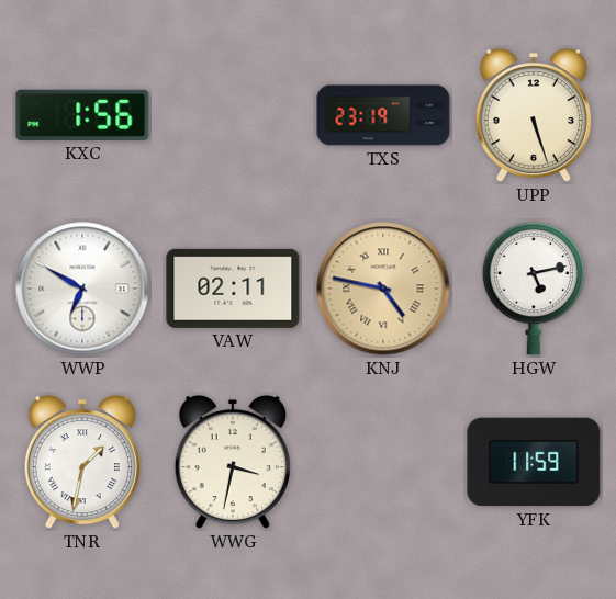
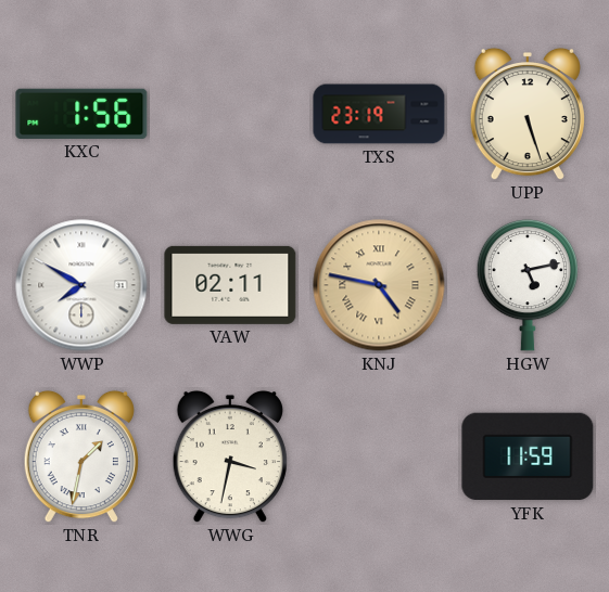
WWP: 6:50 -> 7:50
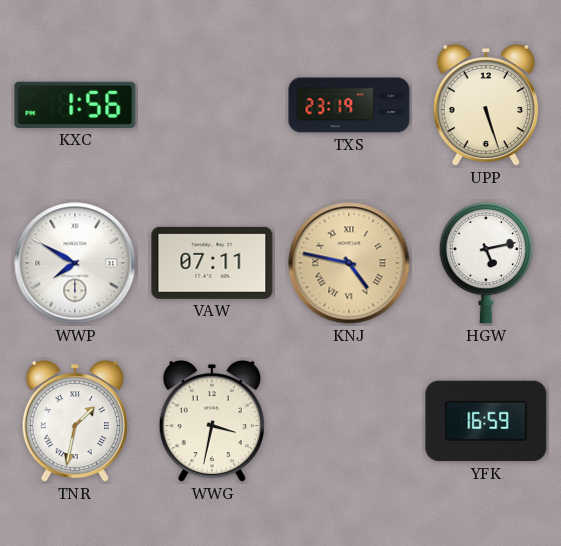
VAW: 02:11 -> 07:11
YFK: 11:59 -> 16:59
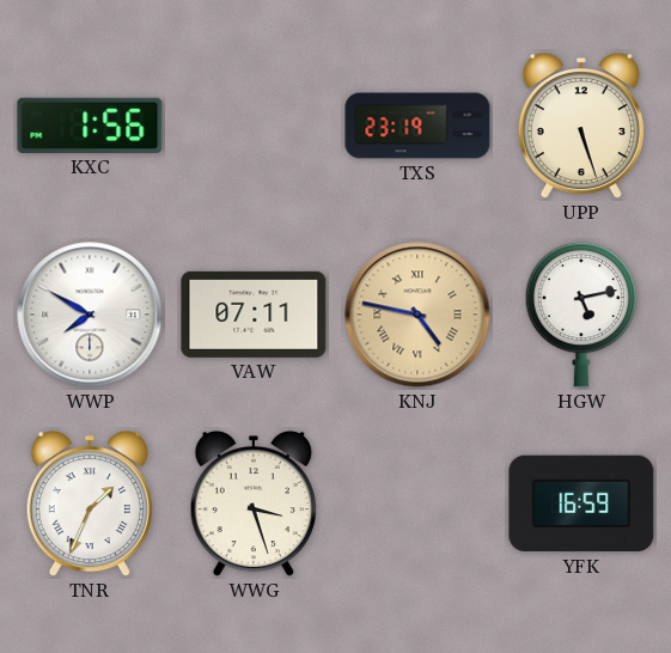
TNR: 1:32 -> 1:34
WWG: 3:32 -> 3:27
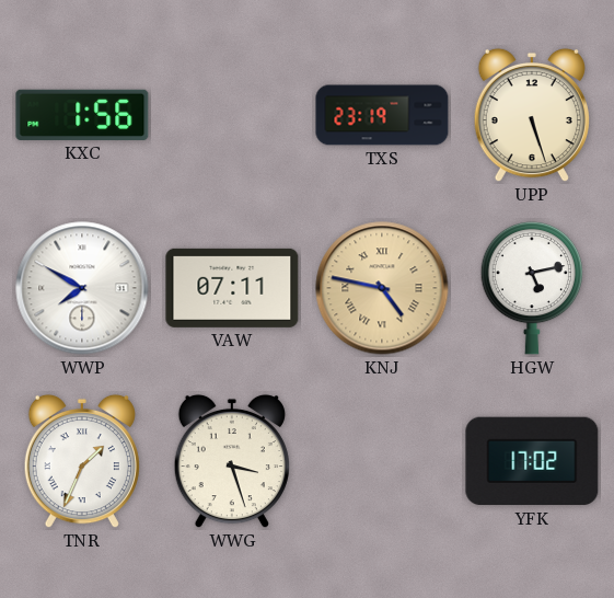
YFK: 16:59 -> 17:02
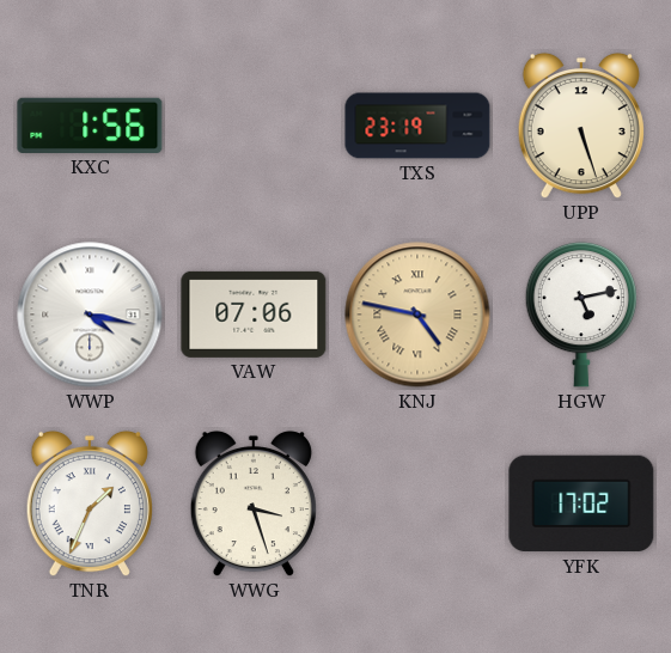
WWP: 7:50 -> 4:17
VAW: 07:11 -> 07:06
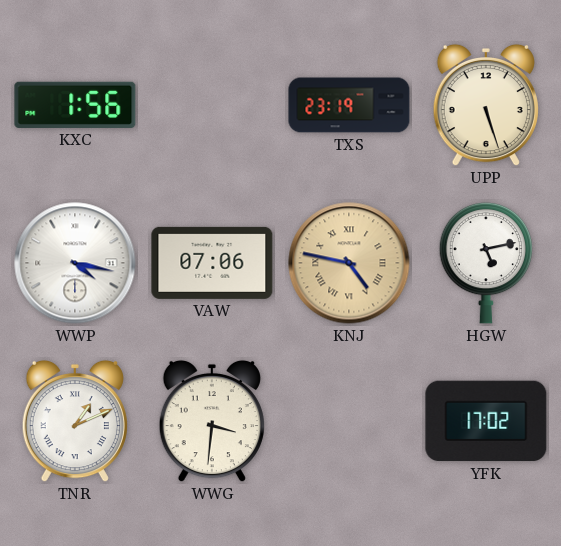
TNR: 1:34 -> 1:11
WWG: 3:27 -> 3:31
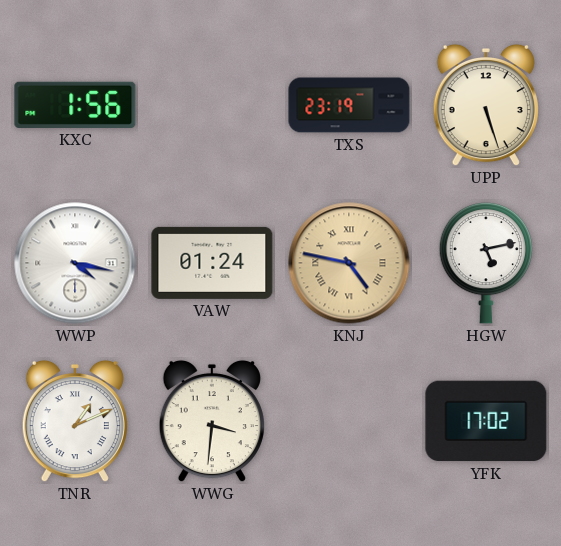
VAW: 07:06 -> 01:24
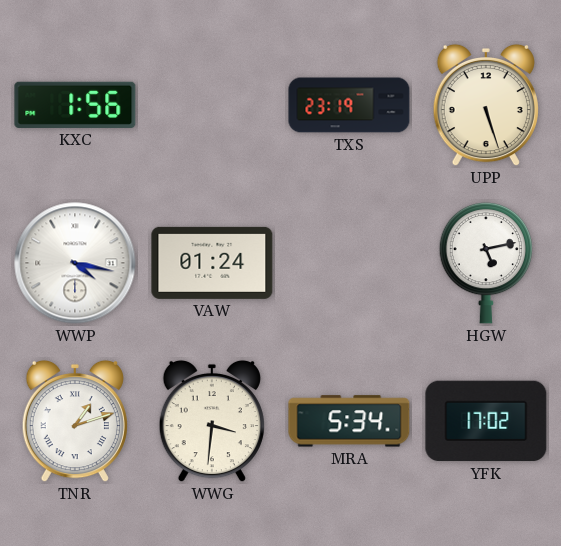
KNJ: 4:47 -> none
TNR: 1:11 -> 1:12
MRA: none -> 5:34
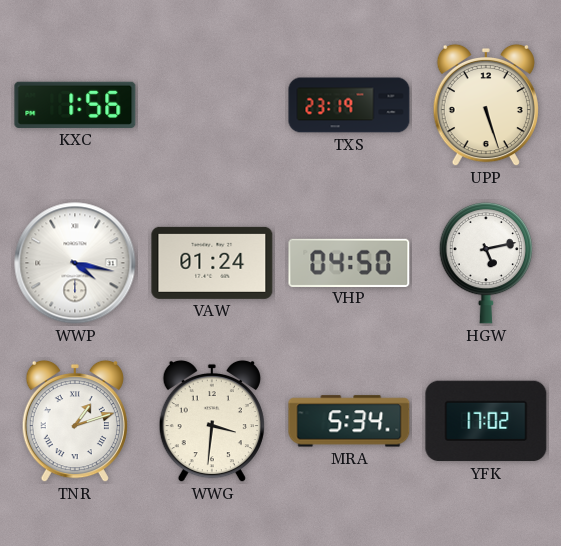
VHP: none -> 04:50
